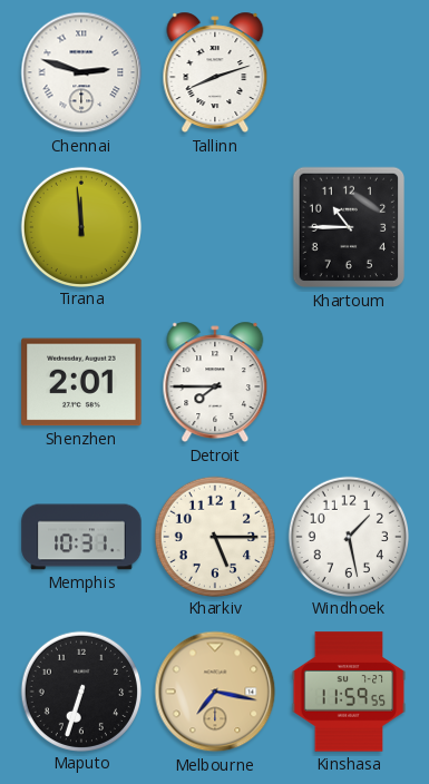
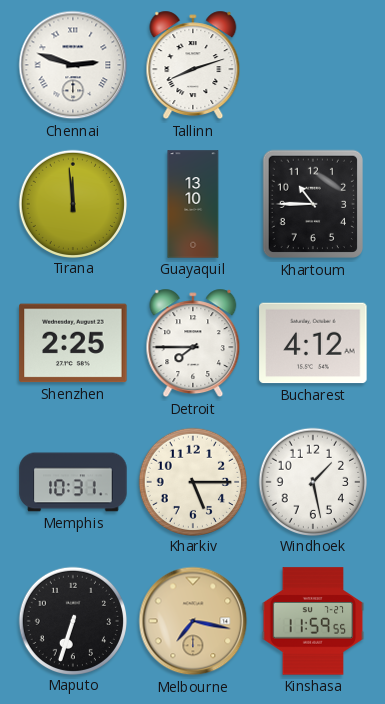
Guayaquil: none -> 13:10
Shenzhen: 2:01 -> 2:25
Bucharest: none -> 4:12
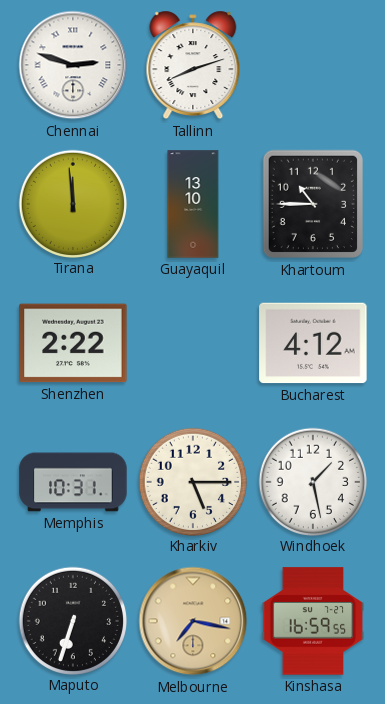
Shenzhen: 2:25 -> 2:22
Detroit: 7:45 -> none
Kinshasa: 11:59 -> 16:59
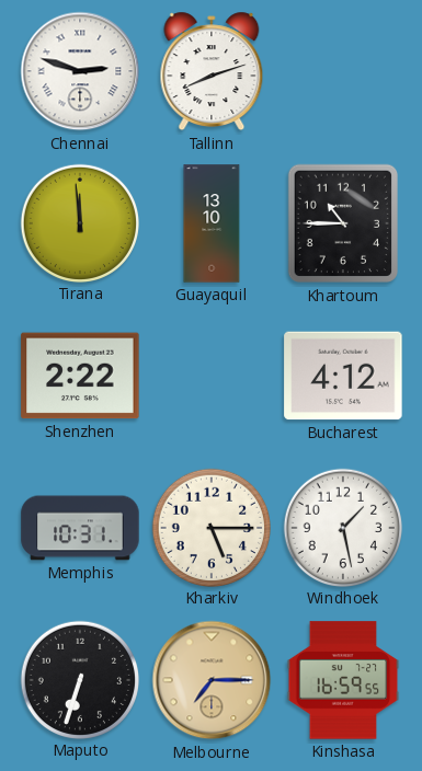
Melbourne: 7:17 -> 7:15
